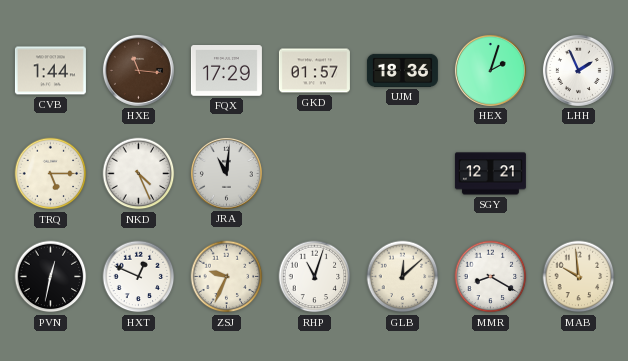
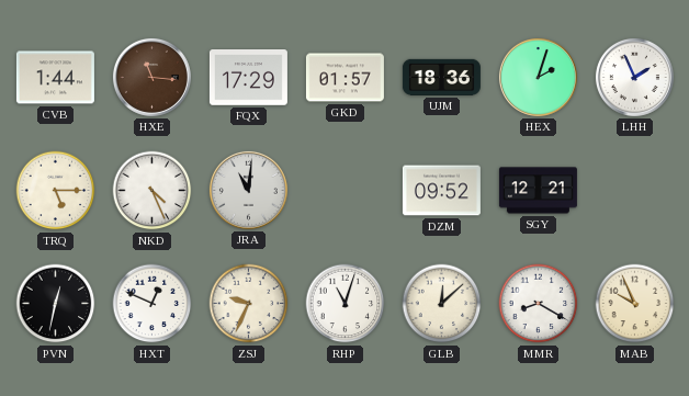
DZM: none -> 09:52
MAB: 9:59 -> 9:56
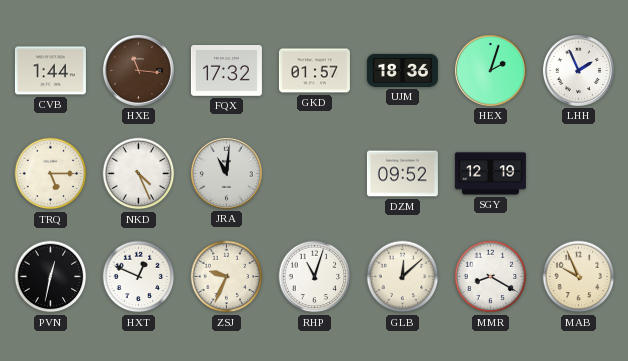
FQX: 17:29 -> 17:32
SGY: 12:21 -> 12:19
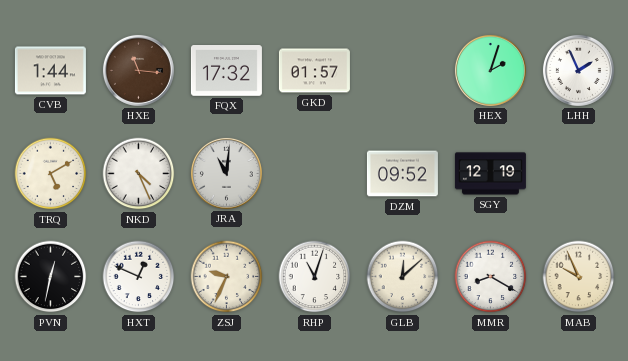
UJM: 18:36 -> none
TRQ: 5:15 -> 5:10
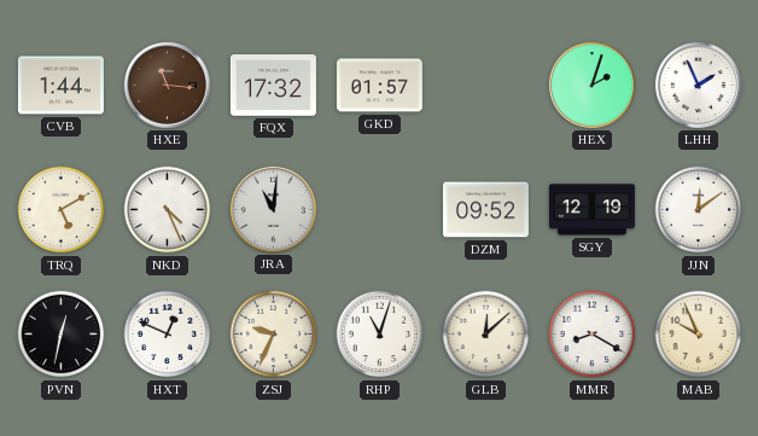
JJN: none -> 12:09
